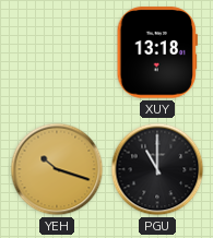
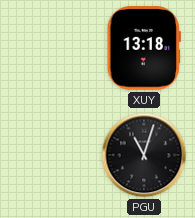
YEH: 10:18 -> none
PGU: 11:00 -> 11:03
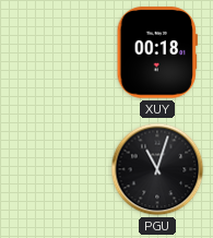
XUY: 13:18 -> 00:18
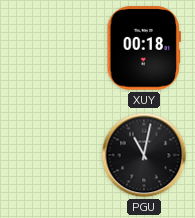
PGU: 11:03 -> 11:02
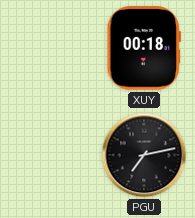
PGU: 11:02 -> 7:13
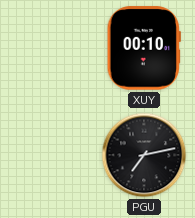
XUY: 00:18 -> 00:10
